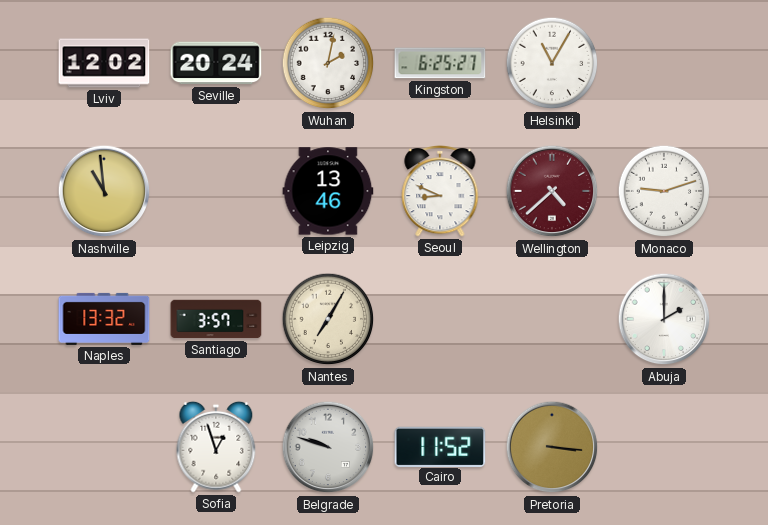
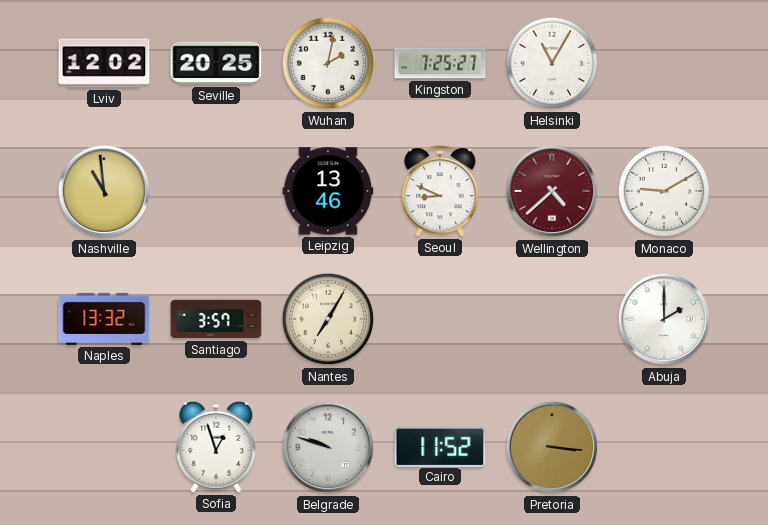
Seville: 20:24 -> 20:25
Kingston: 6:25 -> 7:25
Monaco: 9:12 -> 9:10
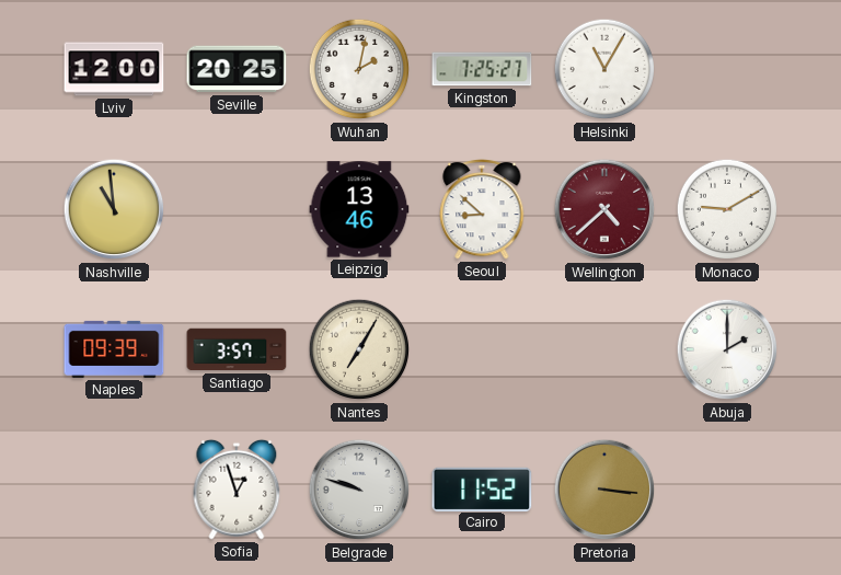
Lviv: 12:02 -> 12:00
Seoul: 8:49 -> 8:52
Naples: 13:32 -> 09:39
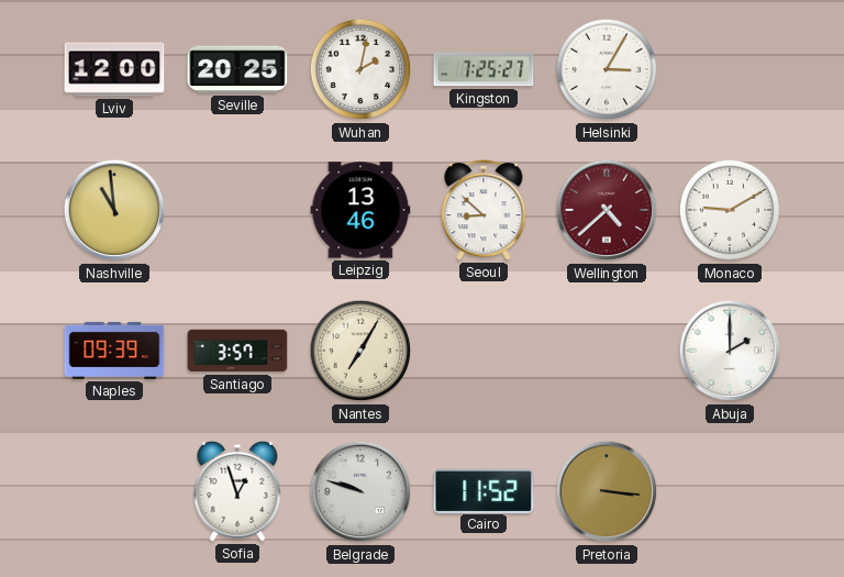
Helsinki: 11:05 -> 3:05
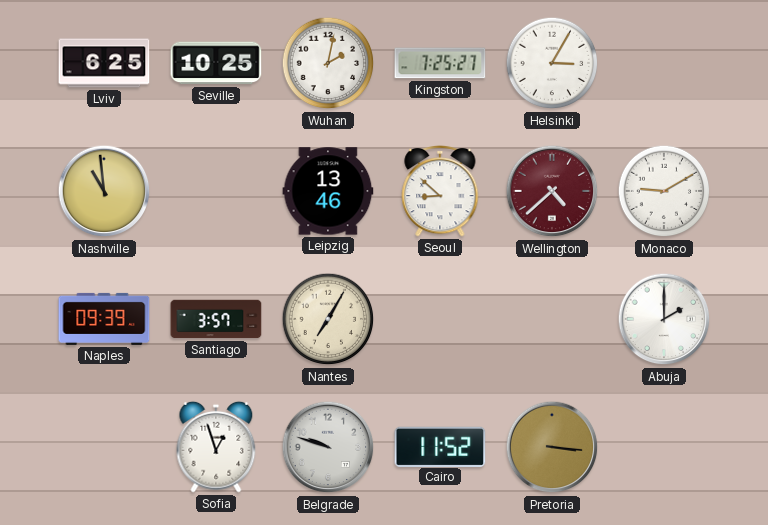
Lviv: 12:00 -> 6:25
Seville: 20:25 -> 10:25
